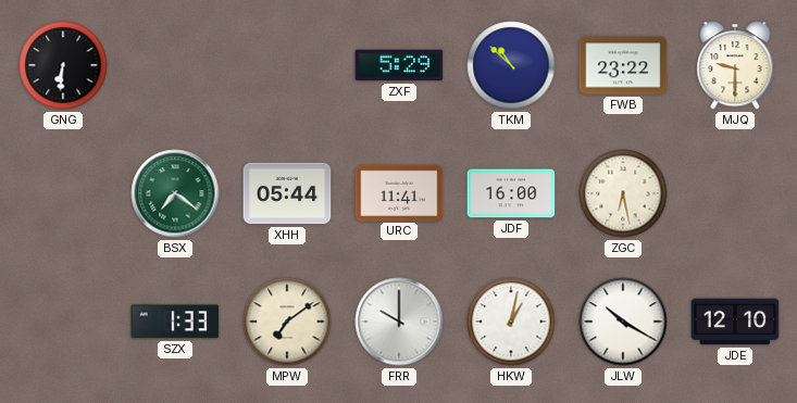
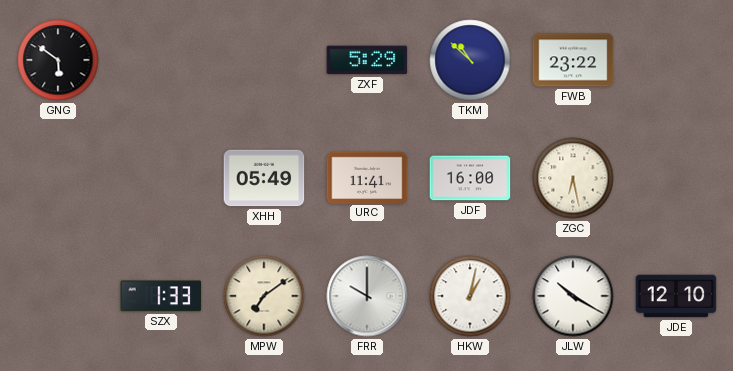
GNG: 6:31 -> 5:51
MJQ: 9:30 -> none
BSX: 7:21 -> none
XHH: 05:44 -> 05:49
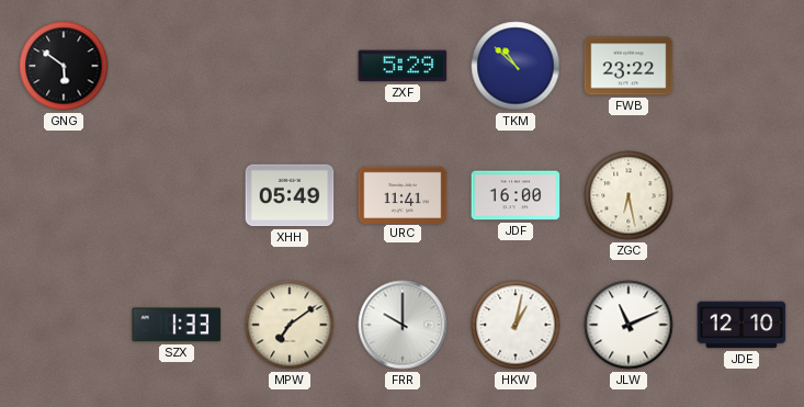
JLW: 10:20 -> 11:11
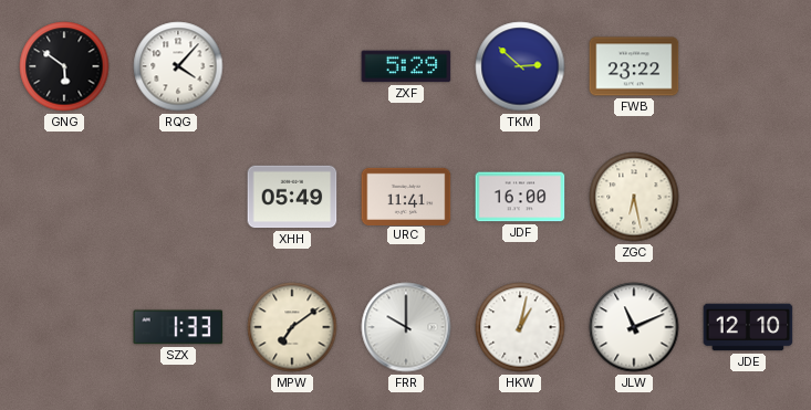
RQG: none -> 4:07
TKM: 10:52 -> 2:52
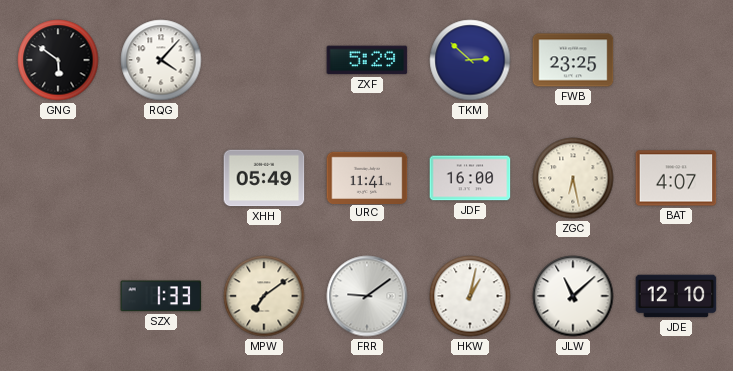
FWB: 23:22 -> 23:25
BAT: none -> 4:07
FRR: 10:00 -> 9:09
JLW: 11:11 -> 11:08
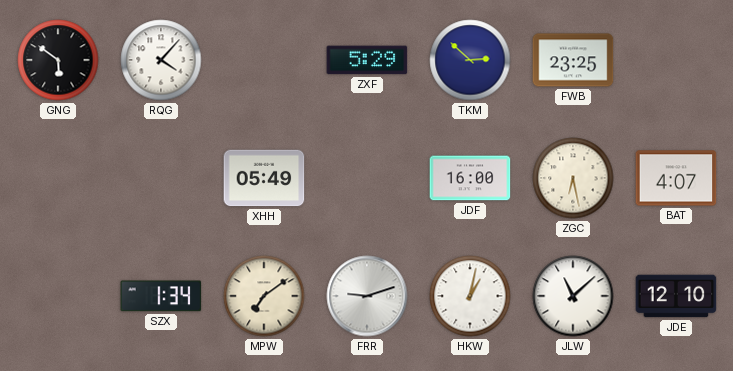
URC: 11:41 -> none
SZX: 1:33 -> 1:34
FRR: 9:09 -> 9:12
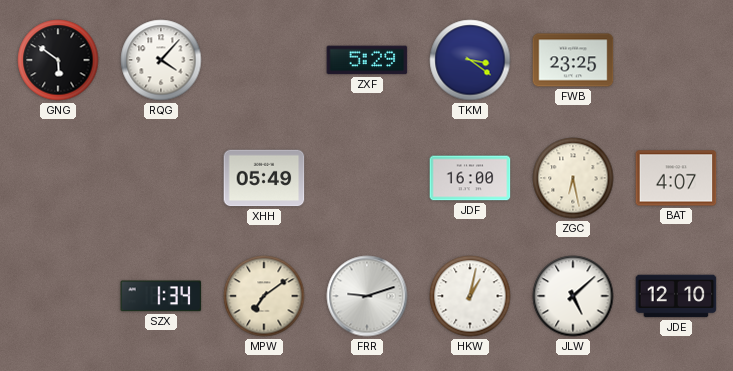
TKM: 2:52 -> 3:21
JLW: 11:08 -> 5:08
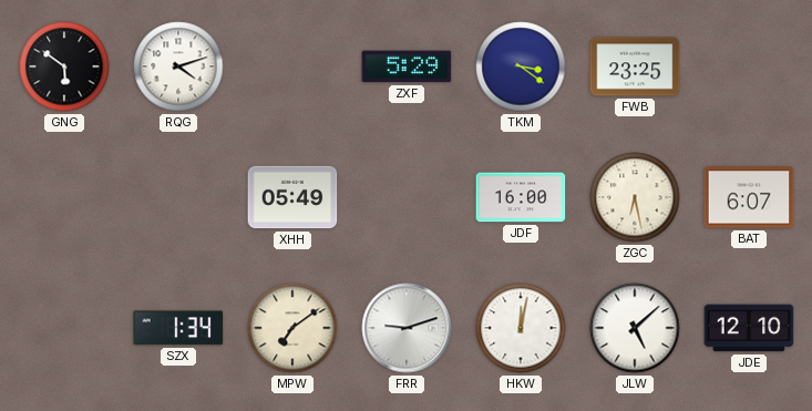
RQG: 4:07 -> 4:12
BAT: 4:07 -> 6:07
HKW: 1:02 -> 12:02
